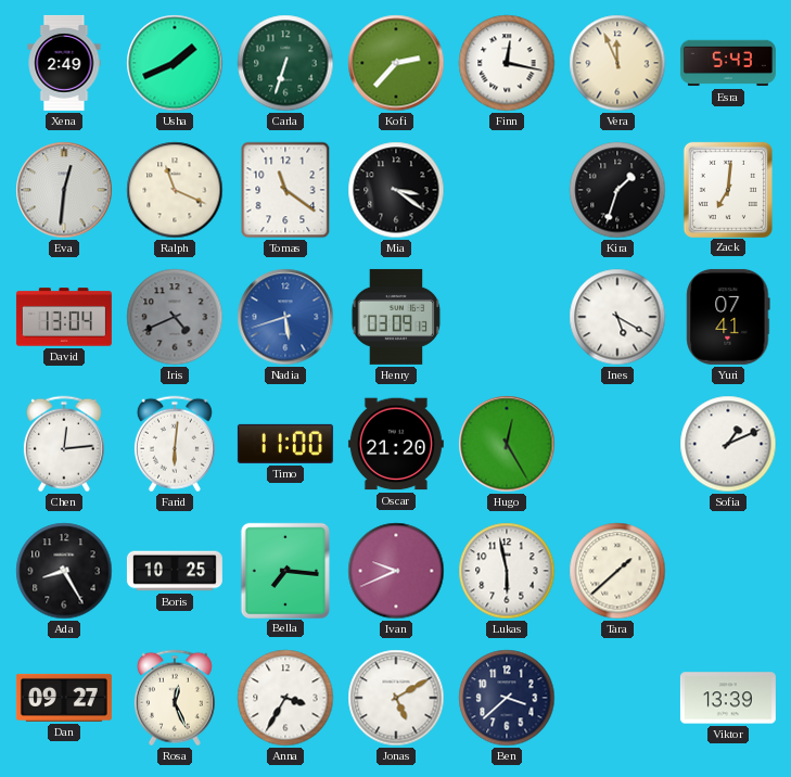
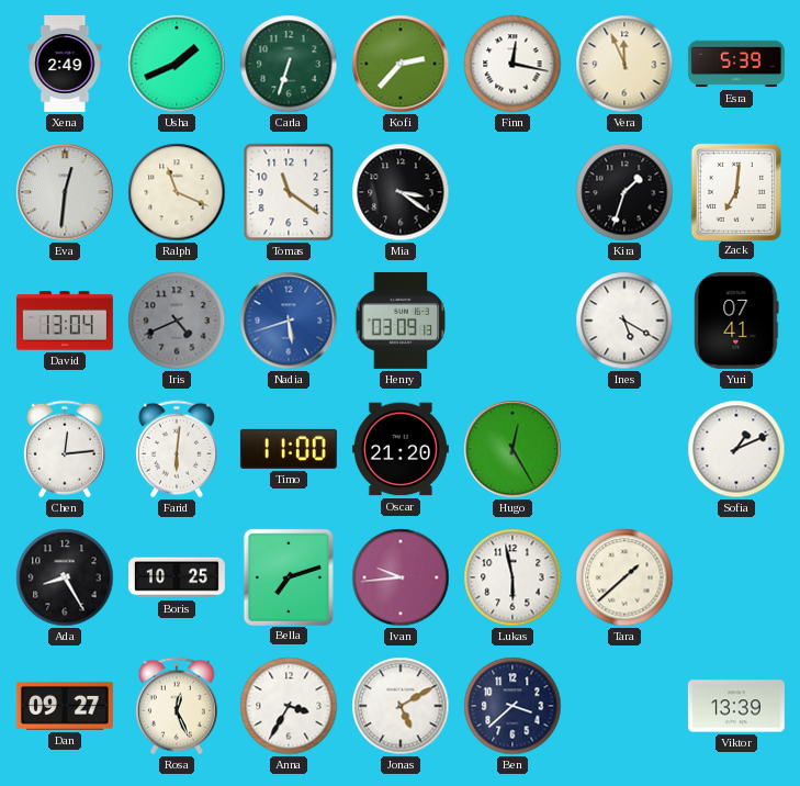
Esra: 5:43 -> 5:39
Bella: 7:16 -> 7:12
Ivan: 9:41 -> 9:44
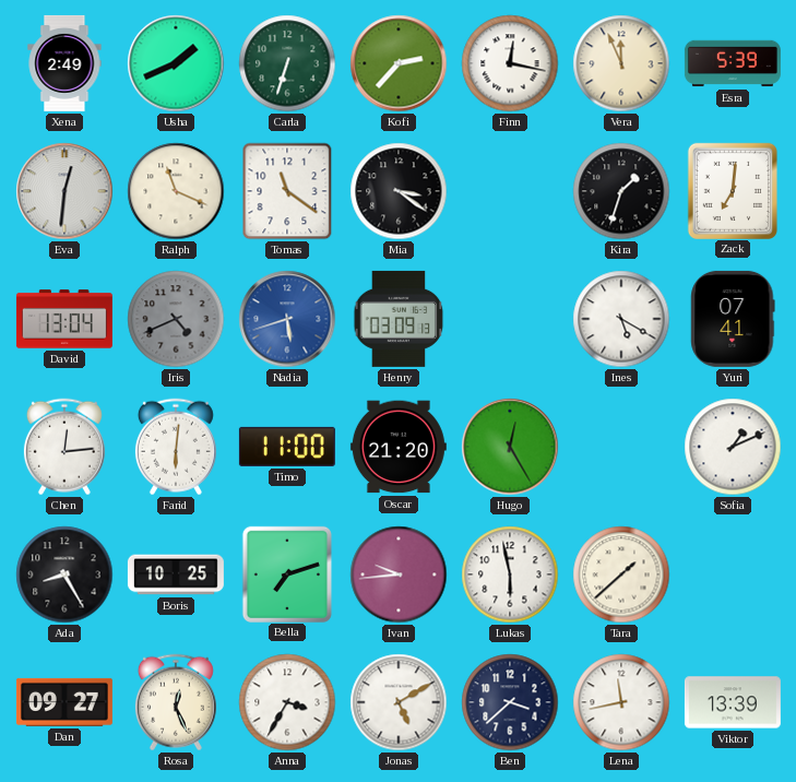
Lena: none -> 11:43
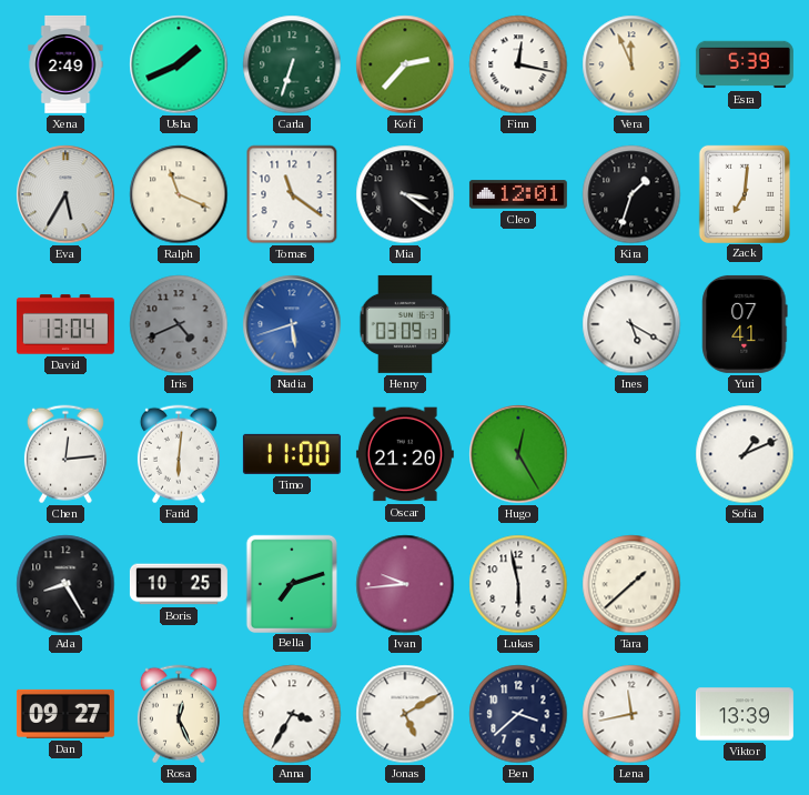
Eva: 12:31 -> 5:35
Cleo: none -> 12:01
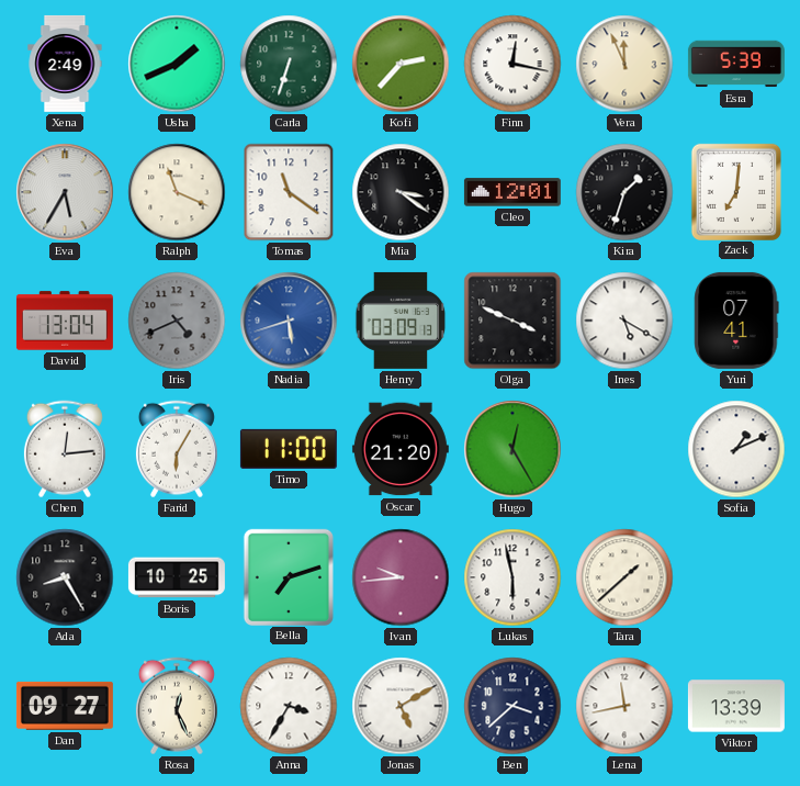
Olga: none -> 3:49
Farid: 6:01 -> 6:05
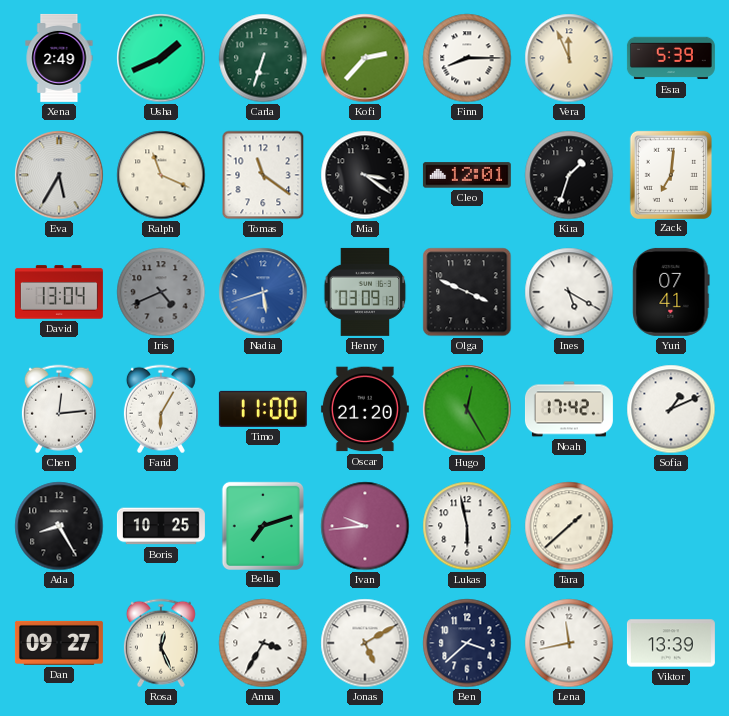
Finn: 12:17 -> 8:15
Noah: none -> 17:42
